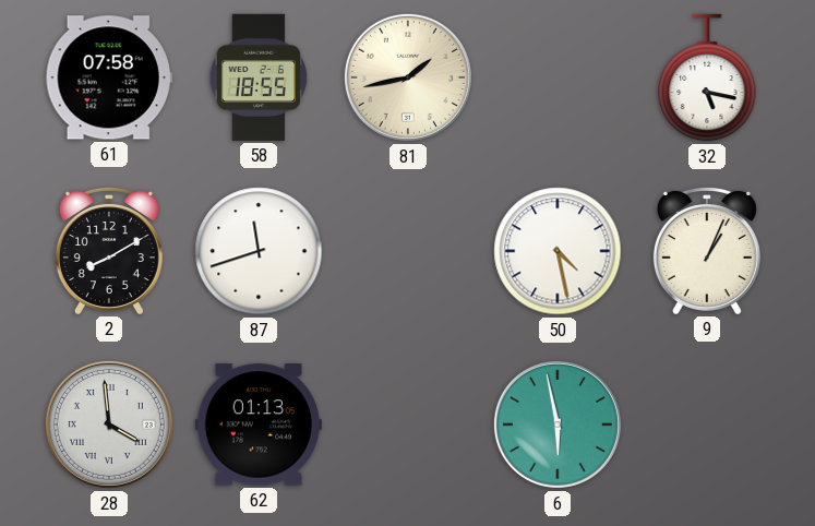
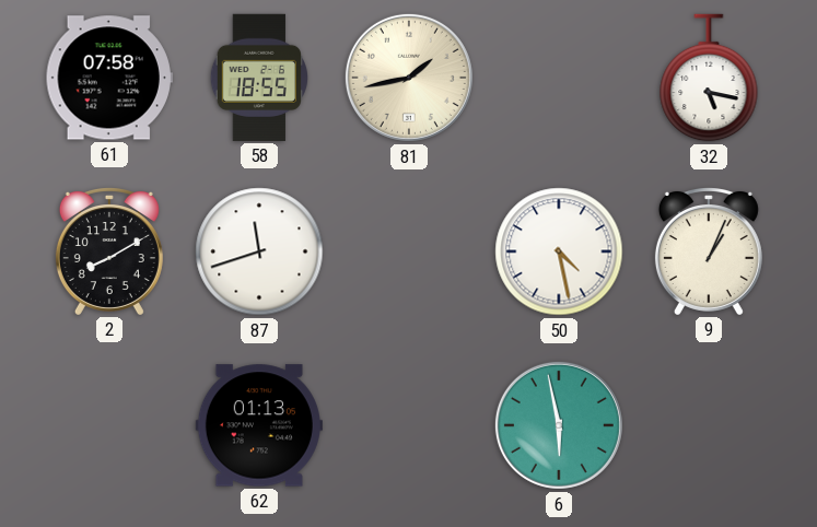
28: 3:59 -> none
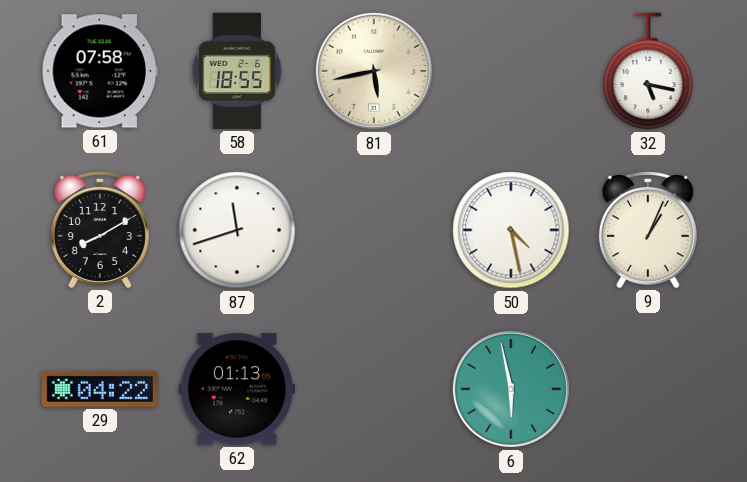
81: 1:43 -> 5:43
29: none -> 04:22
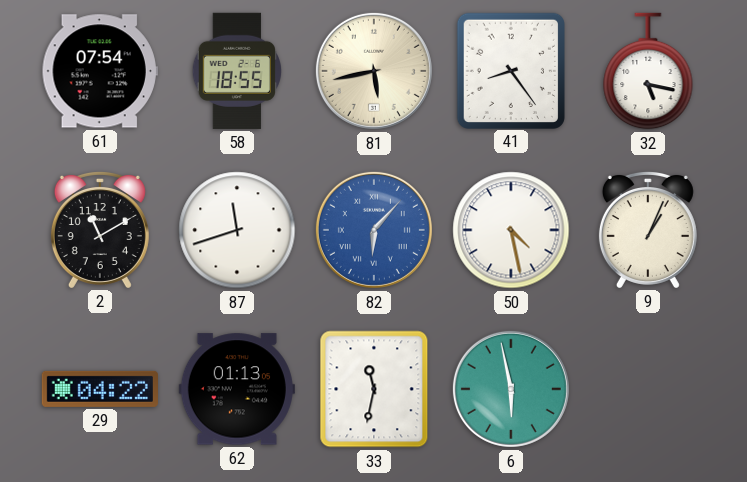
61: 07:58 -> 07:54
41: none -> 8:24
2: 8:10 -> 11:10
82: none -> 6:07
33: none -> 11:32
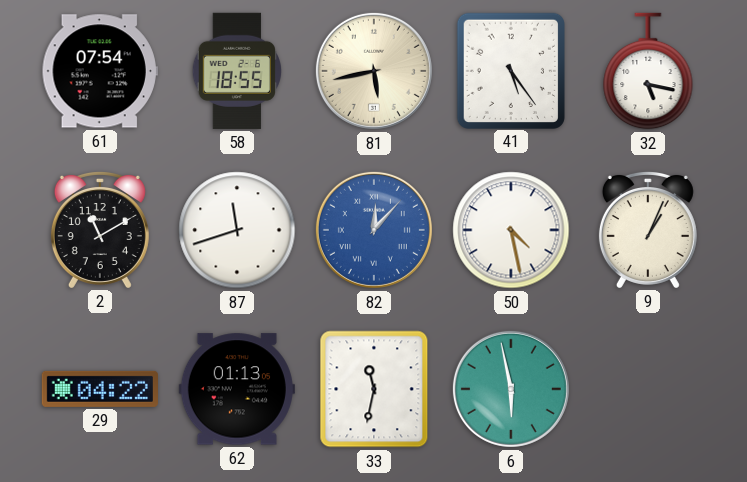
41: 8:24 -> 5:24
82: 6:07 -> 12:07
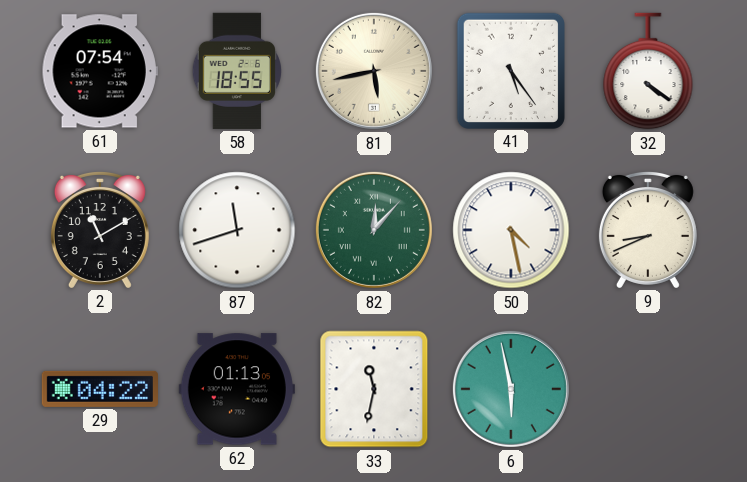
32: 5:17 -> 4:21
82 dial: blue -> green
9: 1:04 -> 8:41
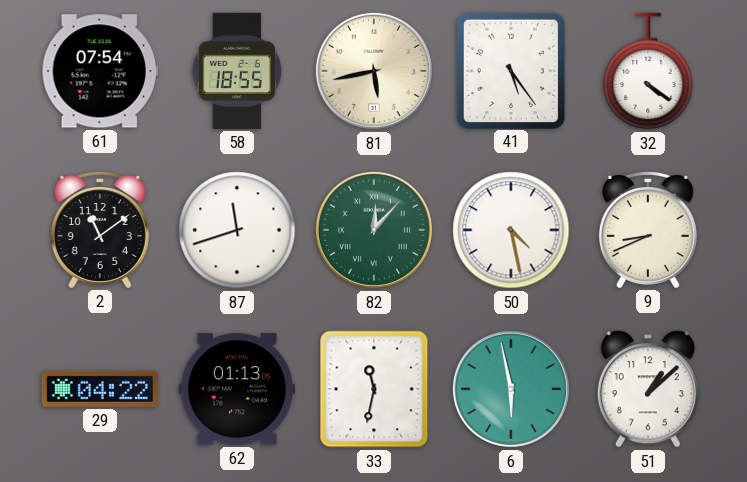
2: 11:10 -> 11:09
51: none -> 1:08
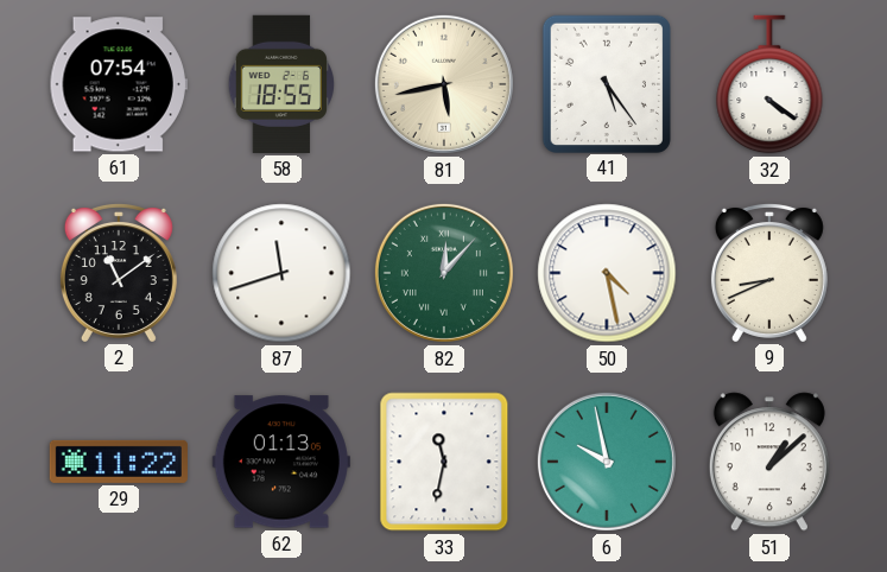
29: 04:22 -> 11:22
6: 5:58 -> 9:58
